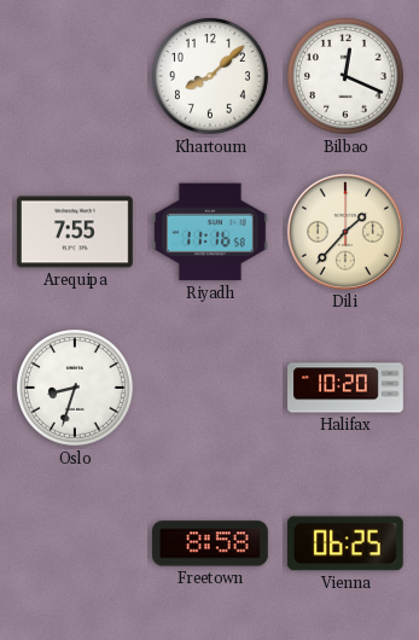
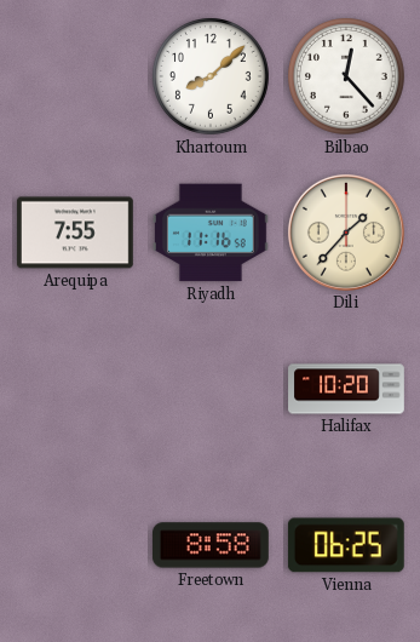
Bilbao: 12:19 -> 12:23
Oslo: 8:33 -> none
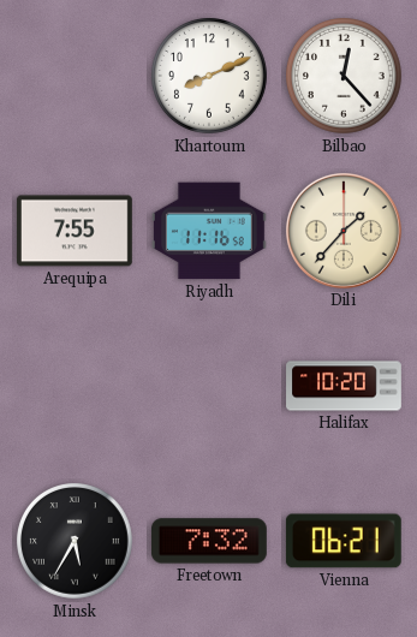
Khartoum: 8:08 -> 8:11
Minsk: none -> 5:35
Freetown: 8:58 -> 7:32
Vienna: 06:25 -> 06:21
